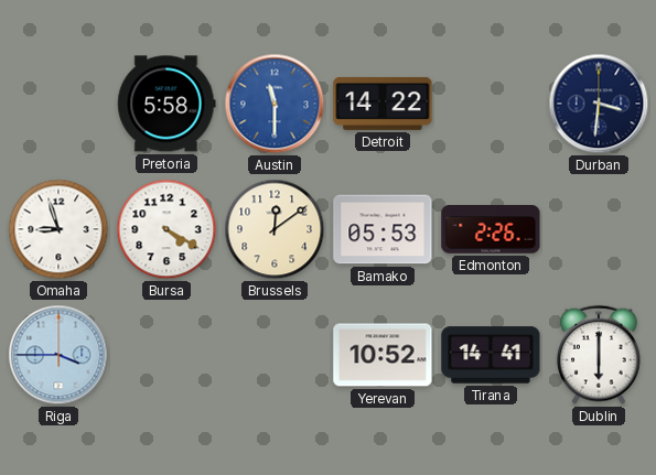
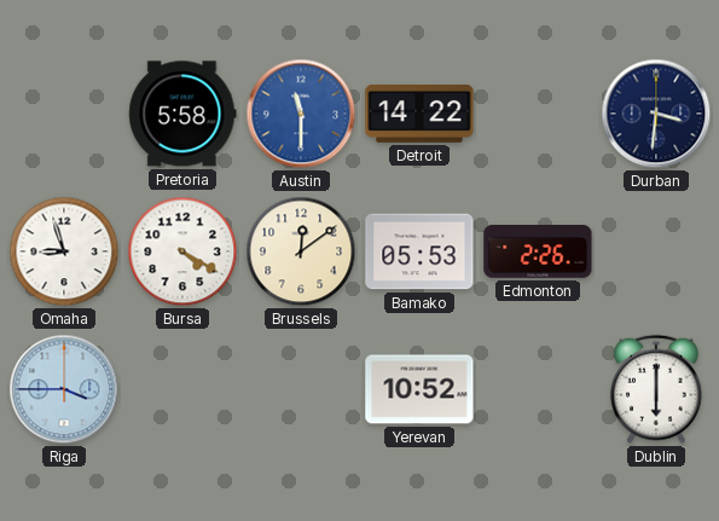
Tirana: 14:41 -> none
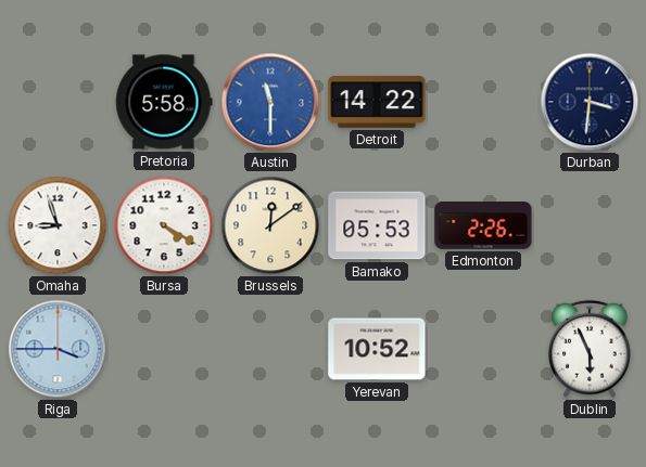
Dublin: 6:00 -> 5:56
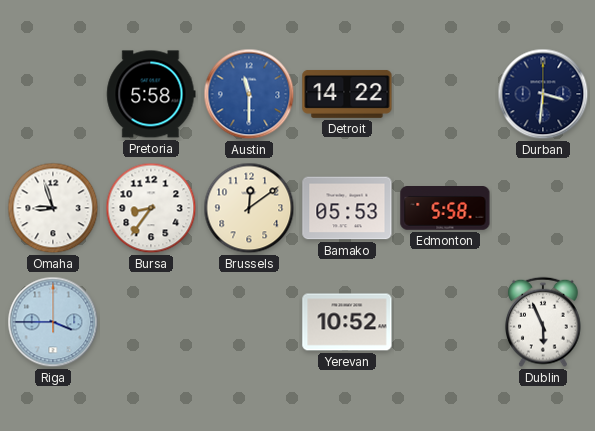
Bursa: 4:20 -> 8:36
Edmonton: 2:26 -> 5:58
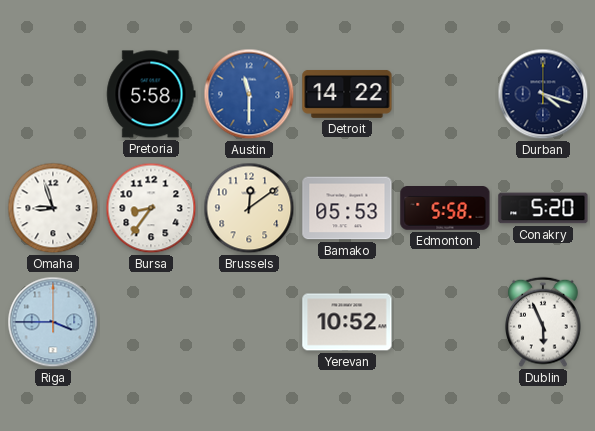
Durban: 3:31 -> 4:18
Conakry: none -> 5:20
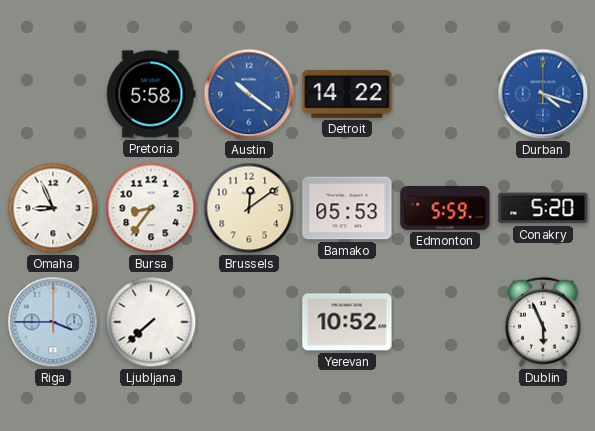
Austin: 11:30 -> 10:21
Durban dial: navy -> blue
Omaha: 8:57 -> 8:56
Edmonton: 5:58 -> 5:59
Ljubljana: none -> 7:38
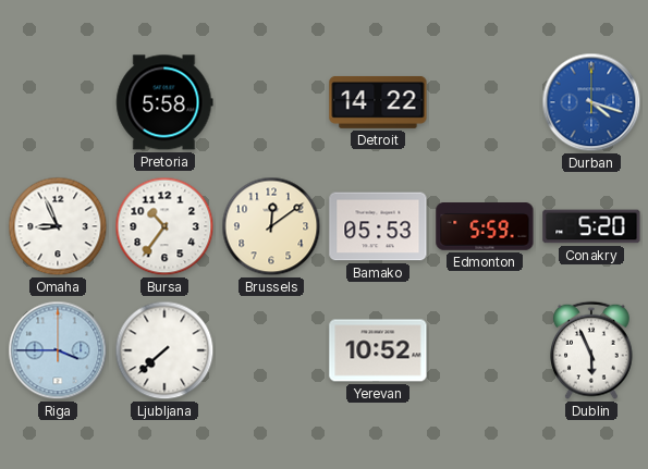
Austin: 10:21 -> none
Bursa: 8:36 -> 10:36
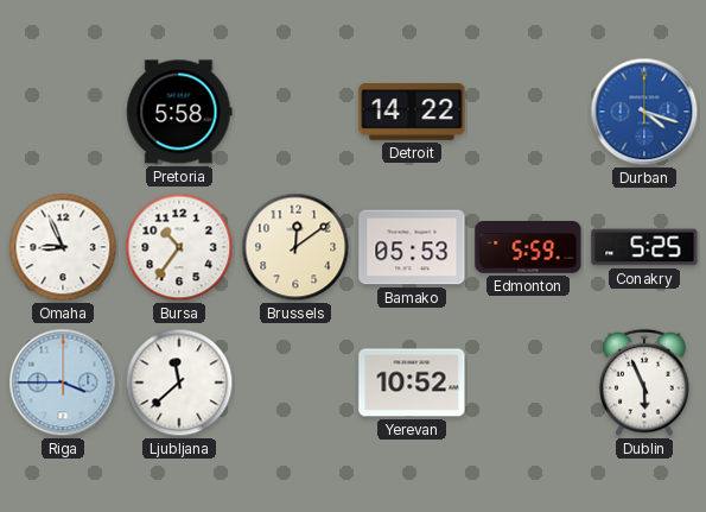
Conakry: 5:20 -> 5:25
Ljubljana: 7:38 -> 11:38
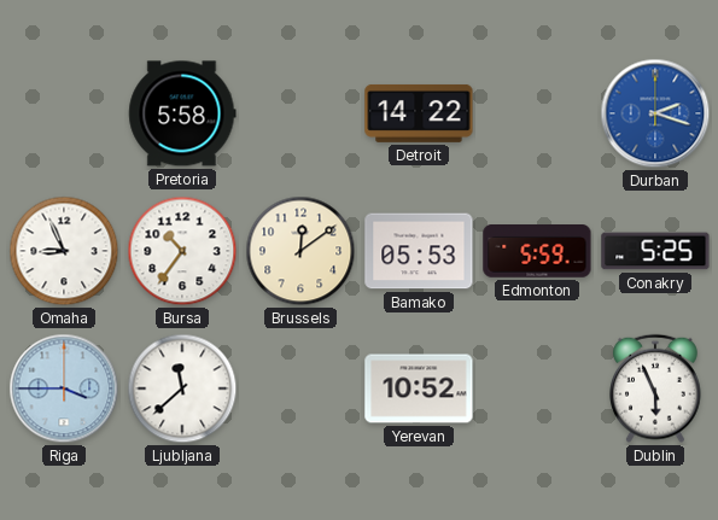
Durban: 4:18 -> 2:18
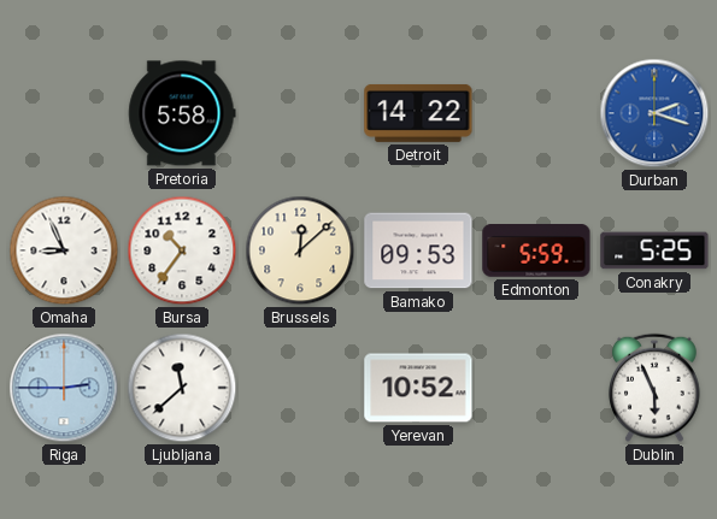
Brussels: 12:09 -> 12:08
Bamako: 05:53 -> 09:53
Riga: 3:45 -> 2:45
